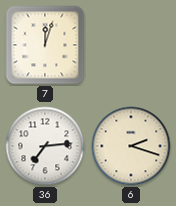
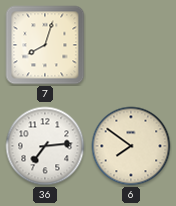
7: 12:03 -> 8:03
6: 2:18 -> 7:51
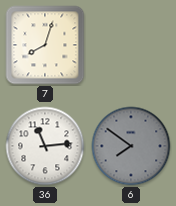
36: 7:14 -> 11:14
6 dial: cream -> grey
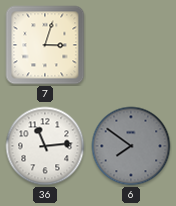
7: 8:03 -> 3:03
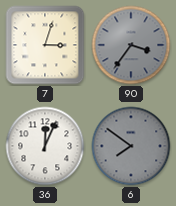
90: none -> 3:36
36: 11:14 -> 12:04
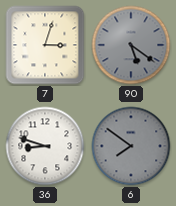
90: 3:36 -> 5:21
36: 12:04 -> 8:48
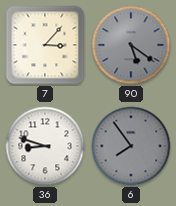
7: 3:03 -> 3:07
6: 7:51 -> 7:54
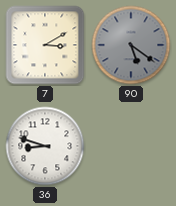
7: 3:07 -> 3:10
6: 7:54 -> none
